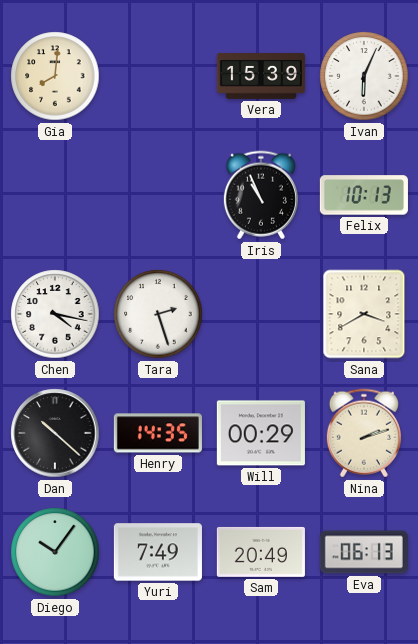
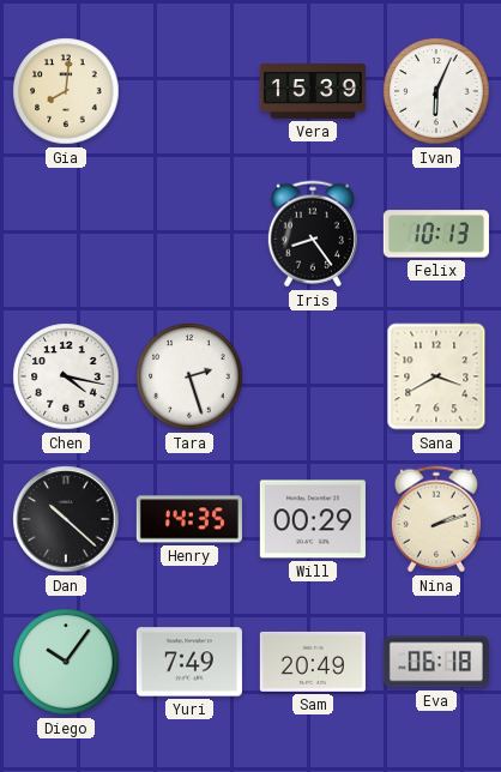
Iris: 10:56 -> 8:24
Eva: 06:13 -> 06:18
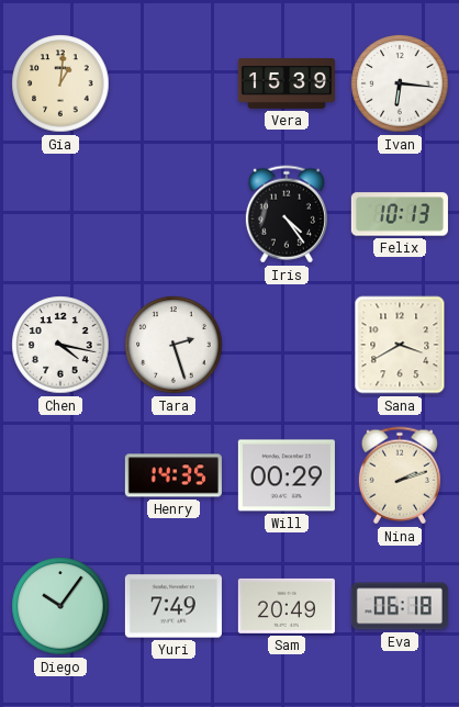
Gia: 8:01 -> 1:01
Ivan: 6:04 -> 6:16
Iris: 8:24 -> 4:24
Dan: 10:22 -> none
